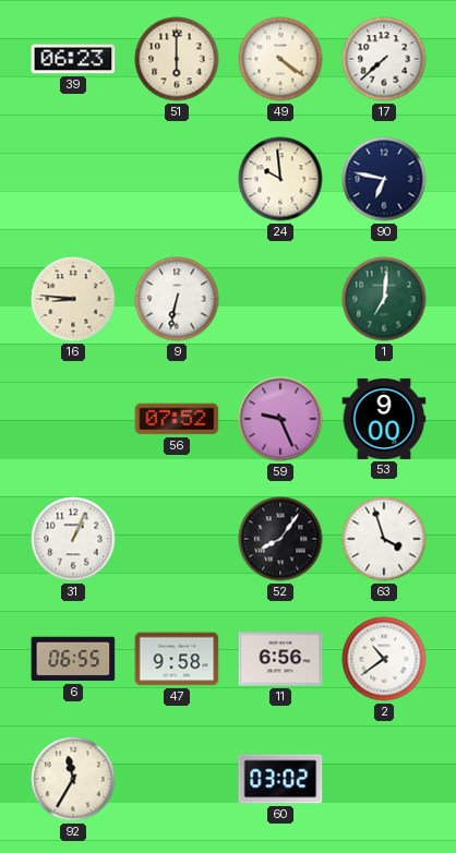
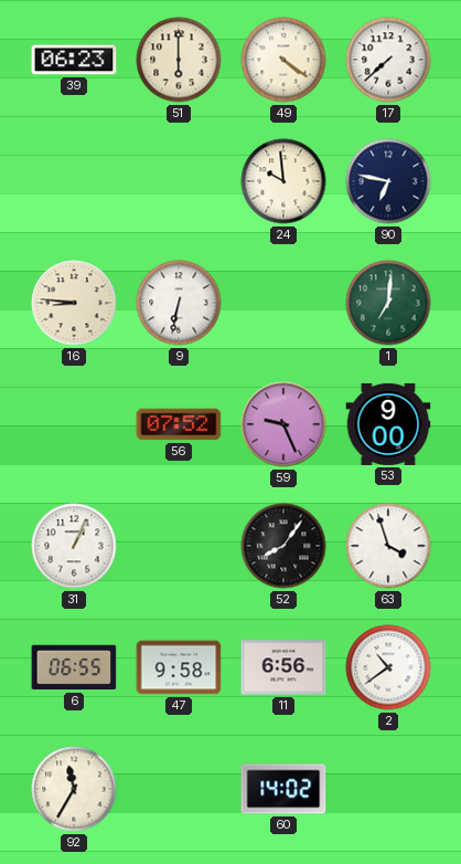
60: 03:02 -> 14:02
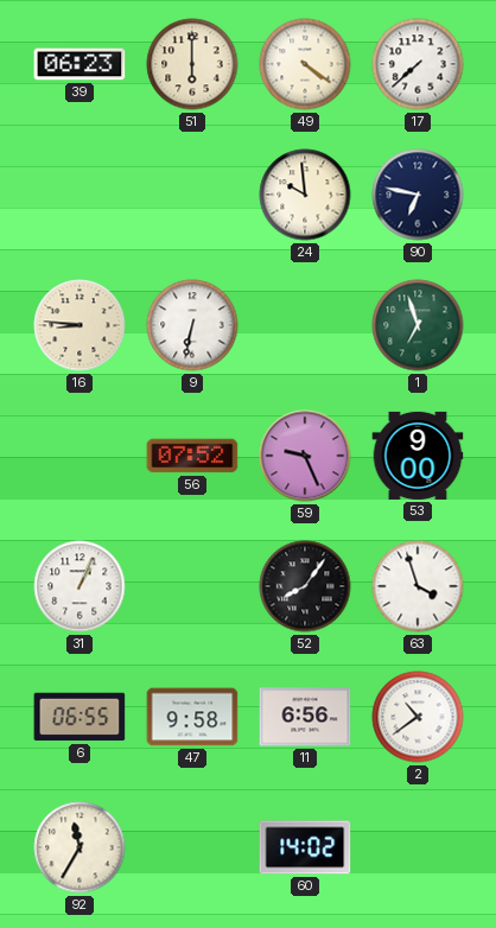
1: 7:01 -> 6:57
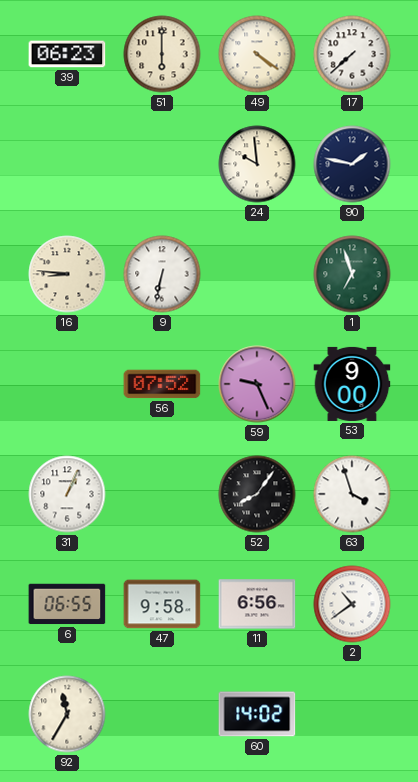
90: 6:47 -> 1:47
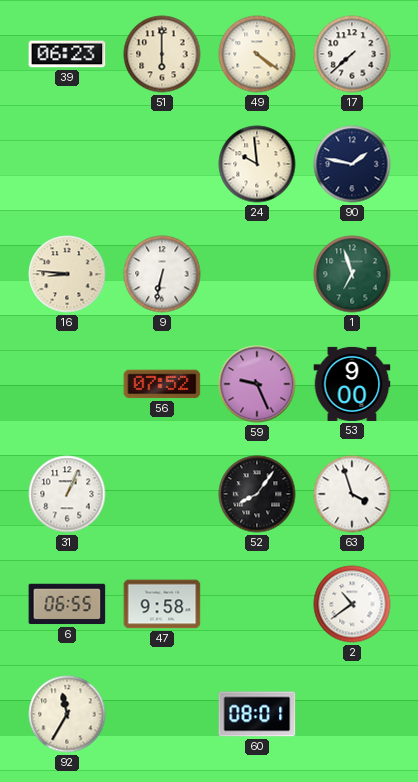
11: 6:56 -> none
60: 14:02 -> 08:01
